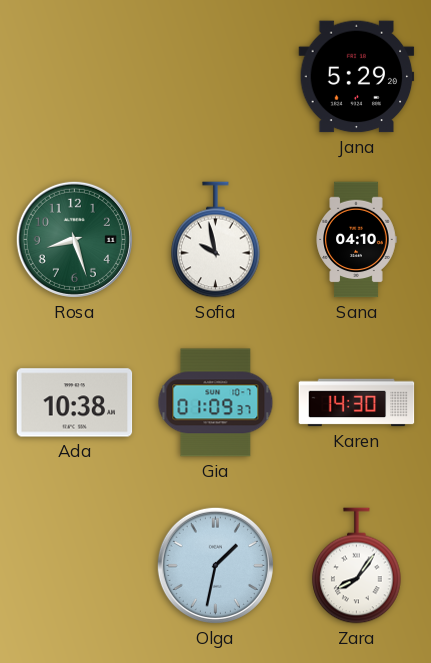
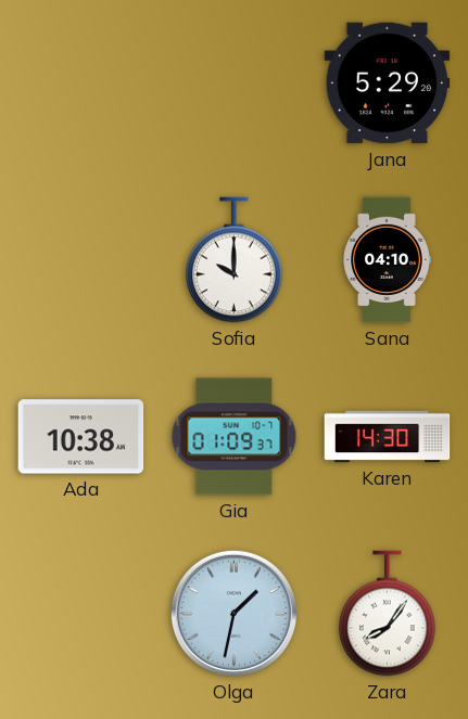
Rosa: 8:27 -> none
Sofia: 9:58 -> 10:00
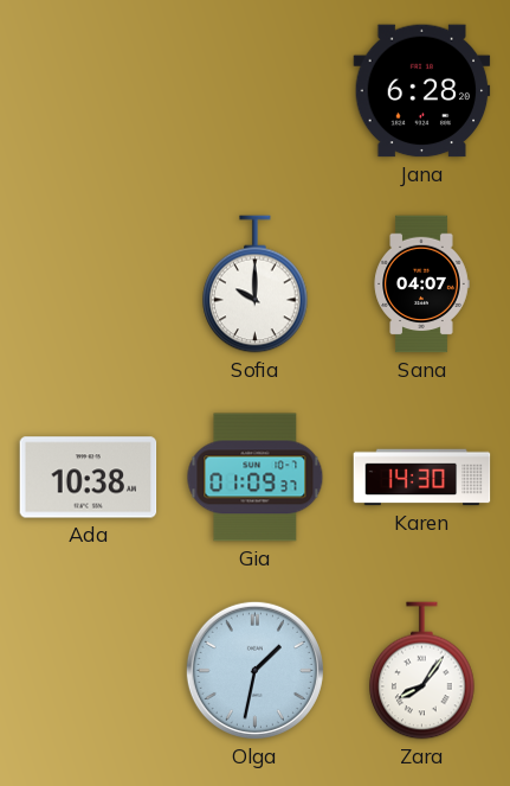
Jana: 5:29 -> 6:28
Sana: 04:10 -> 04:07
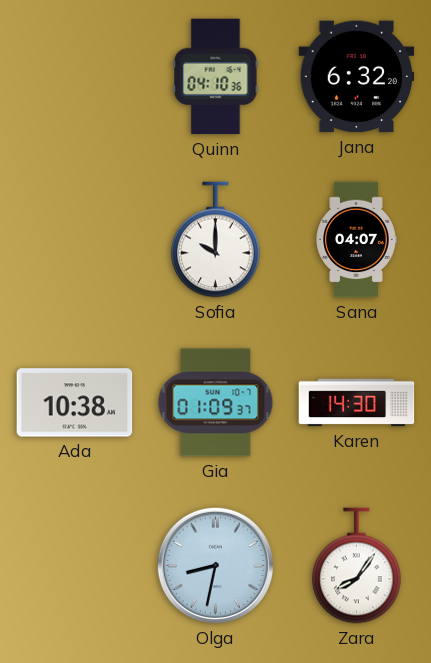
Quinn: none -> 04:10
Jana: 6:28 -> 6:32
Olga: 1:32 -> 8:32
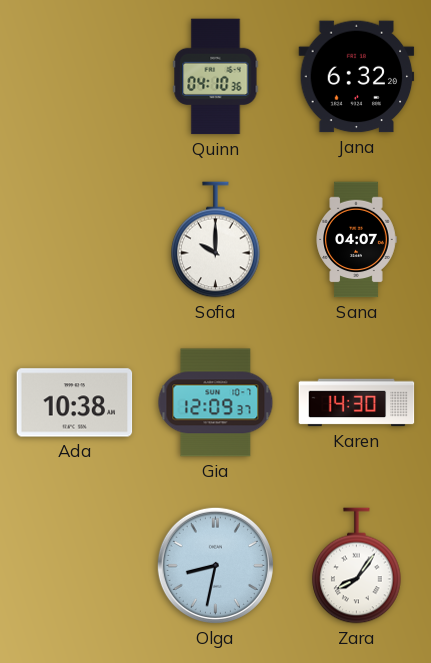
Gia: 01:09 -> 12:09
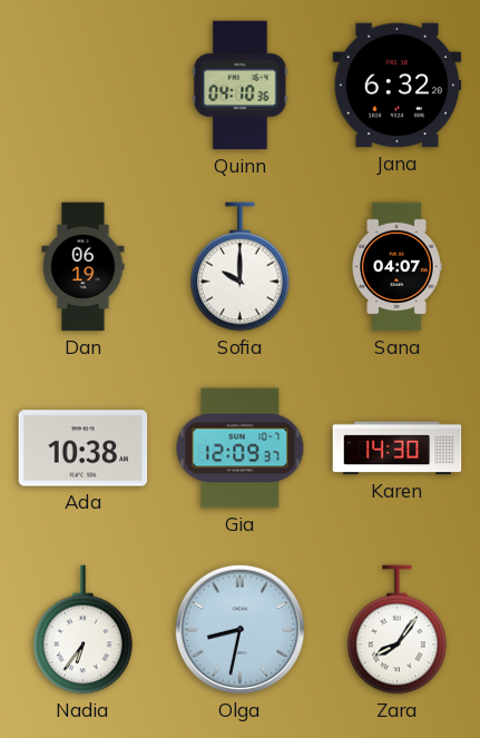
Dan: none -> 06:19
Nadia: none -> 6:36
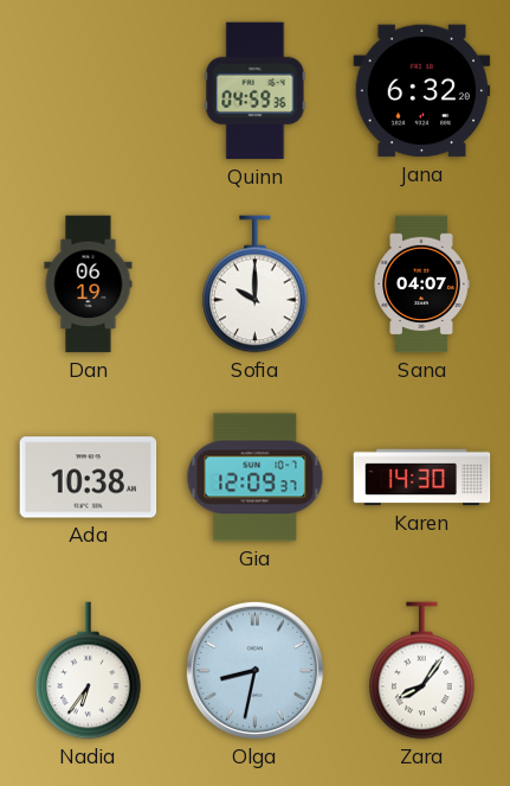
Quinn: 04:10 -> 04:59
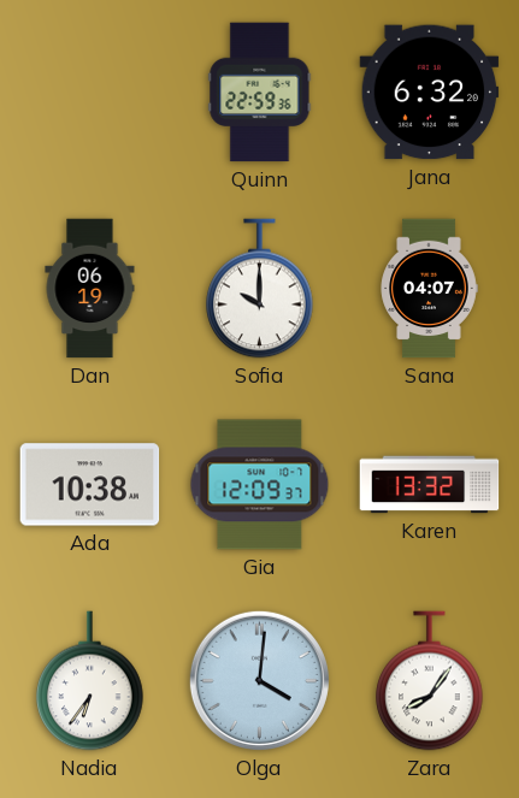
Quinn: 04:59 -> 22:59
Karen: 14:30 -> 13:32
Olga: 8:32 -> 4:01
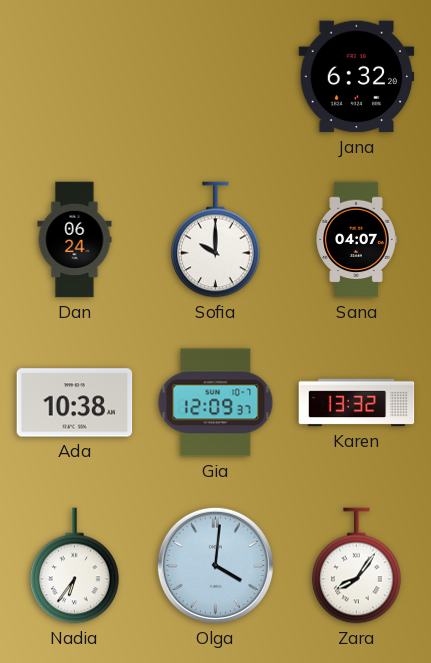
Quinn: 22:59 -> none
Dan: 06:19 -> 06:24
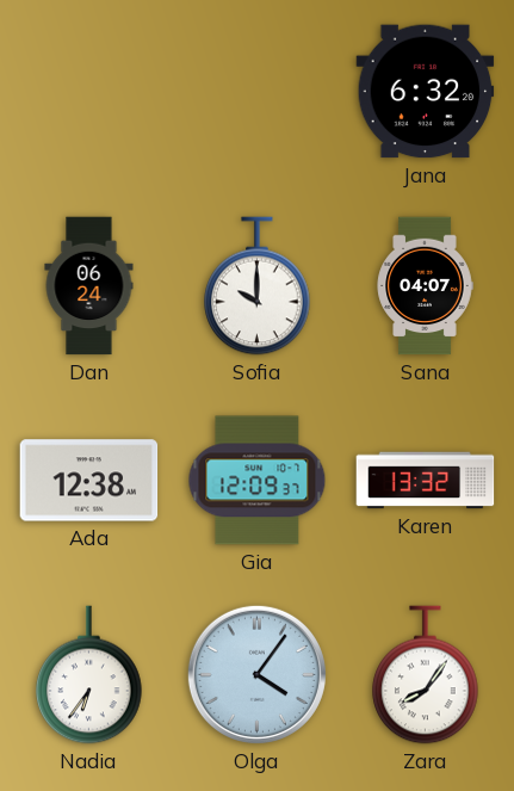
Ada: 10:38 -> 12:38
Olga: 4:01 -> 4:06
